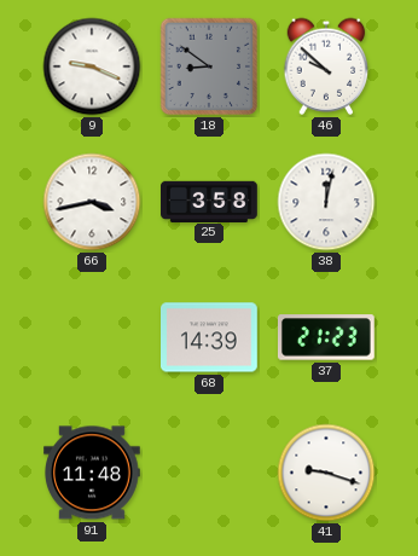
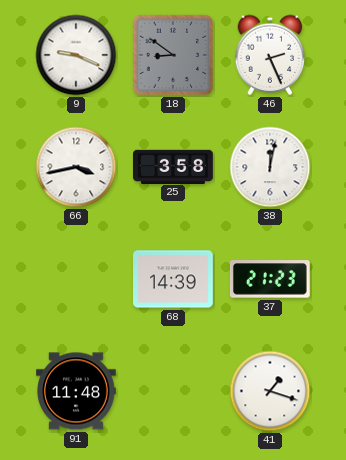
46: 9:52 -> 2:26
41: 9:18 -> 1:18
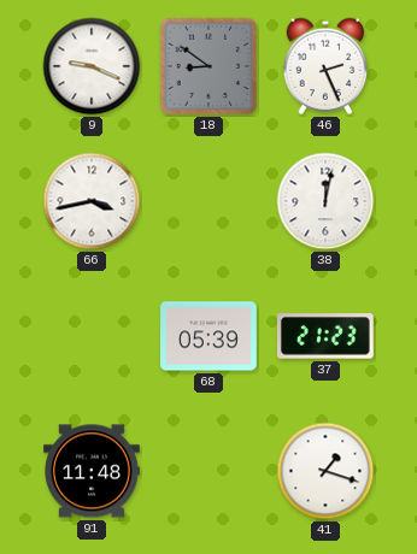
25: 3:58 -> none
68: 14:39 -> 05:39
